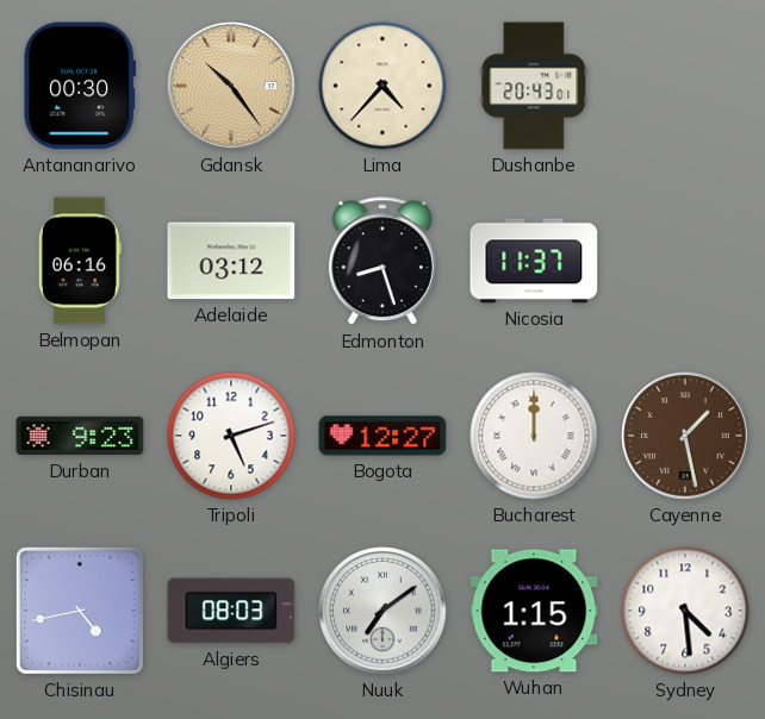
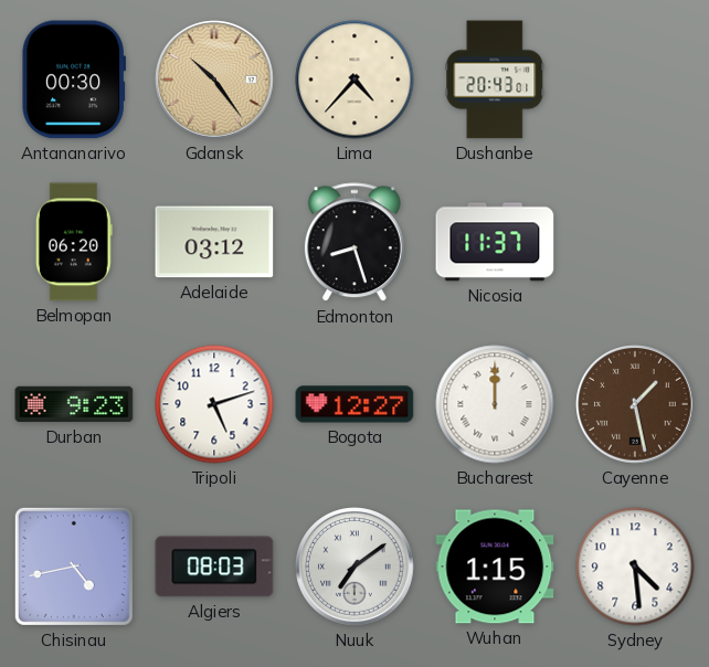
Belmopan: 06:16 -> 06:20
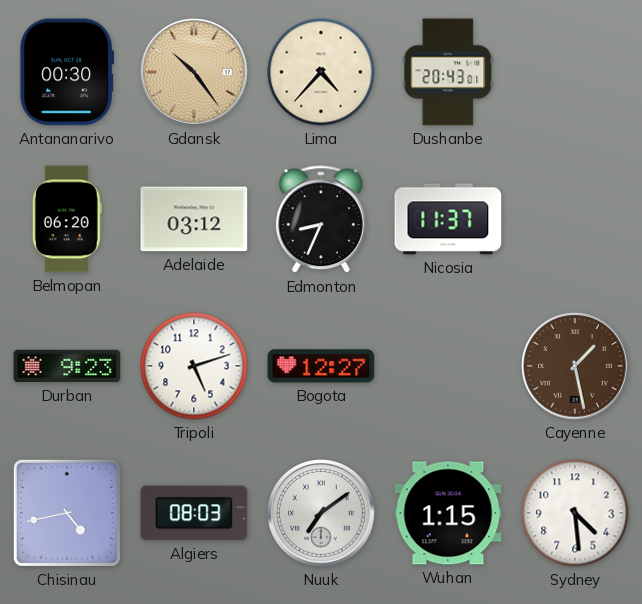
Edmonton: 8:27 -> 8:34
Bucharest: 12:00 -> none
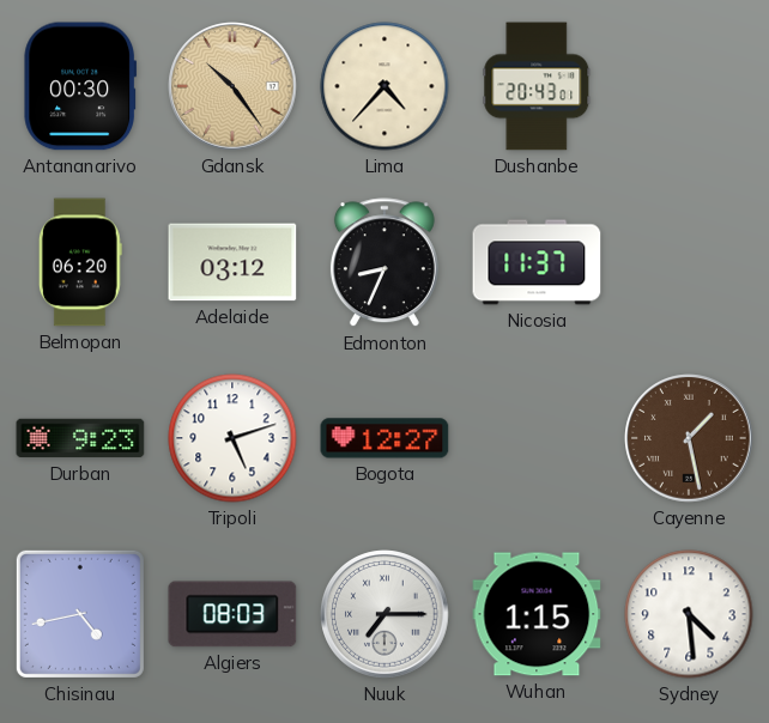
Nuuk: 7:09 -> 7:15
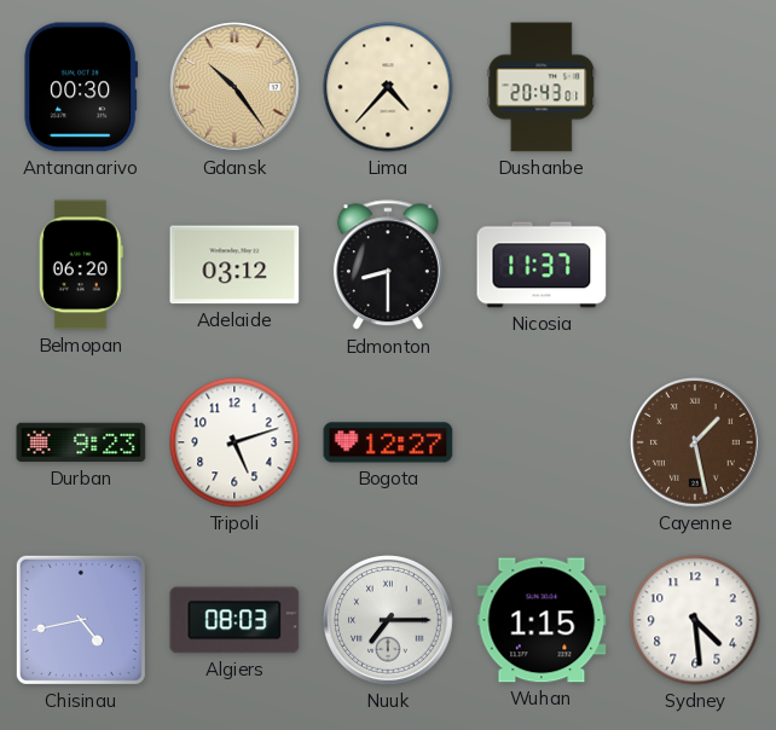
Edmonton: 8:34 -> 8:30
